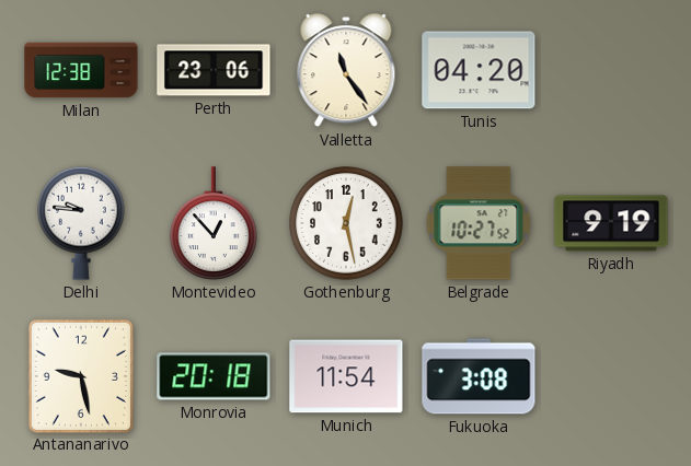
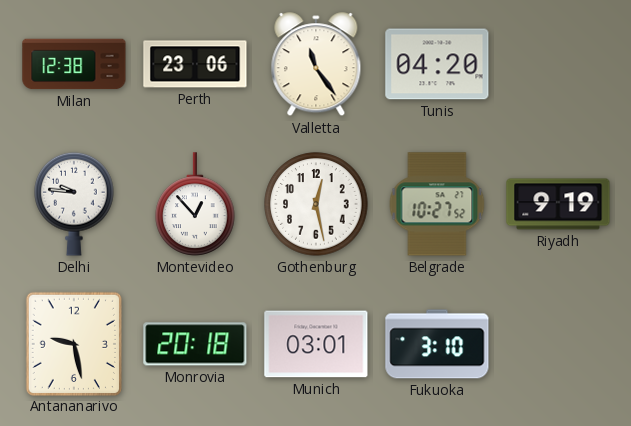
Munich: 11:54 -> 03:01
Fukuoka: 3:08 -> 3:10
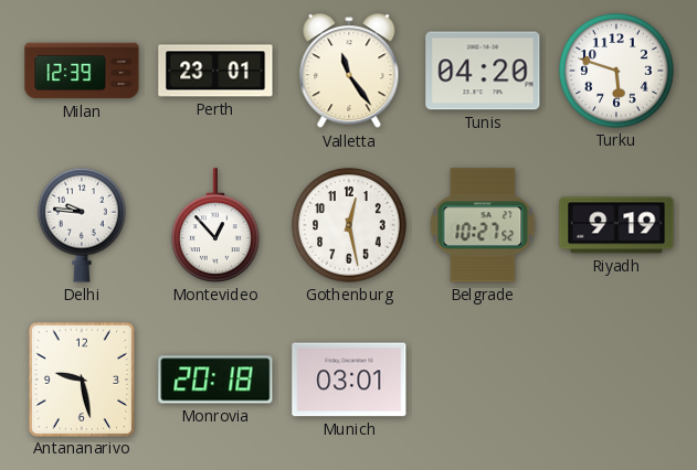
Milan: 12:38 -> 12:39
Perth: 23:06 -> 23:01
Turku: none -> 5:48
Fukuoka: 3:10 -> none
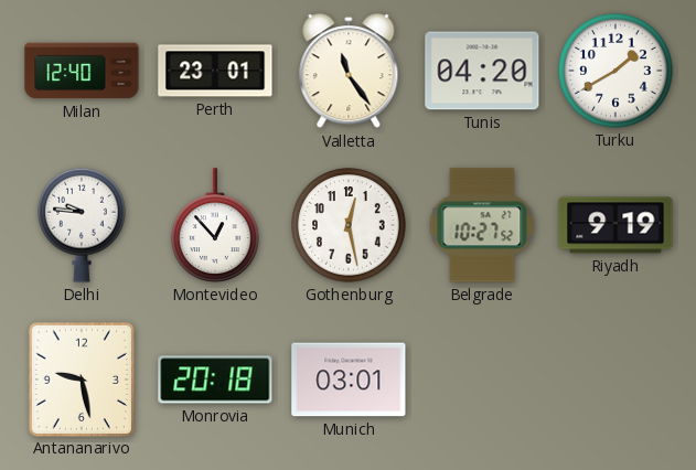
Milan: 12:39 -> 12:40
Turku: 5:48 -> 1:40
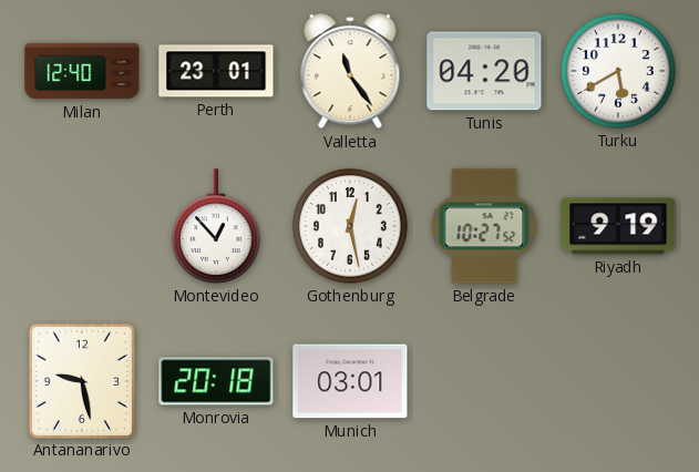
Turku: 1:40 -> 5:40
Delhi: 9:46 -> none
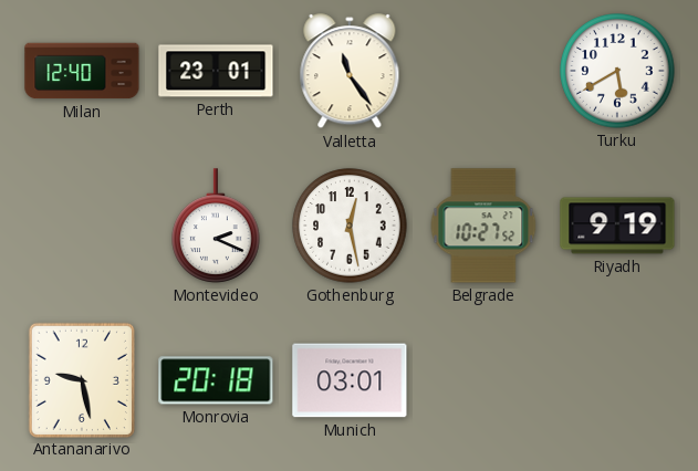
Tunis: 04:20 -> none
Montevideo: 12:53 -> 2:19
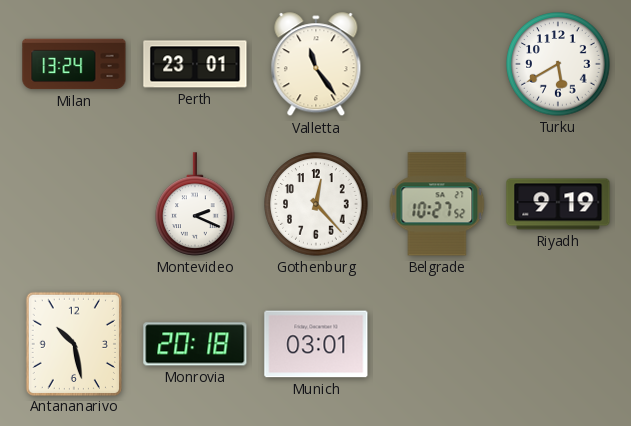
Milan: 12:40 -> 13:24
Gothenburg: 12:28 -> 12:23
Antananarivo: 9:28 -> 10:28
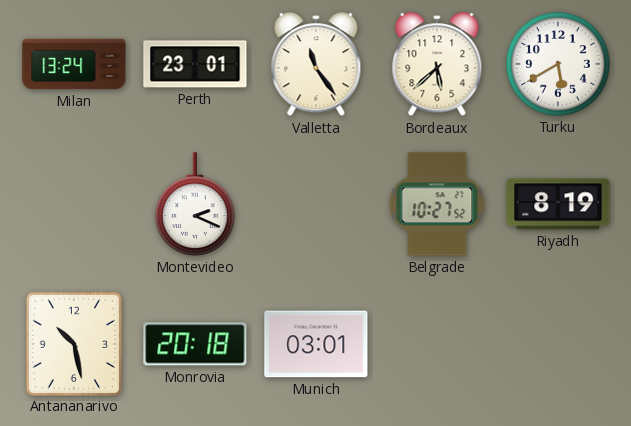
Bordeaux: none -> 5:38
Gothenburg: 12:23 -> none
Riyadh: 9:19 -> 8:19
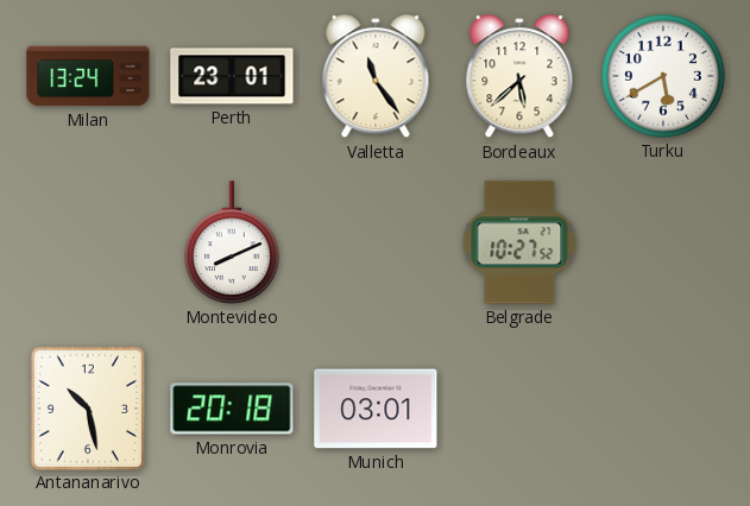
Montevideo: 2:19 -> 8:11
Riyadh: 8:19 -> none
